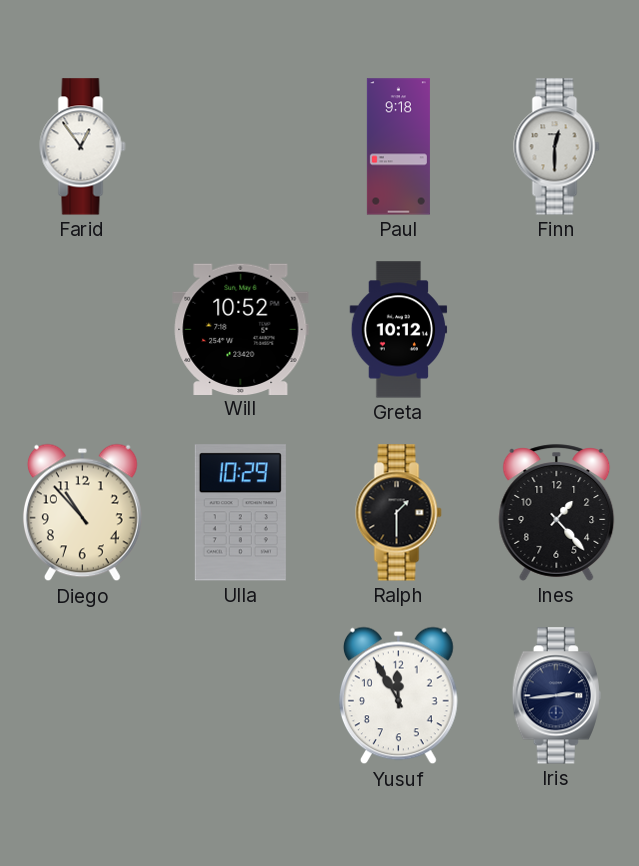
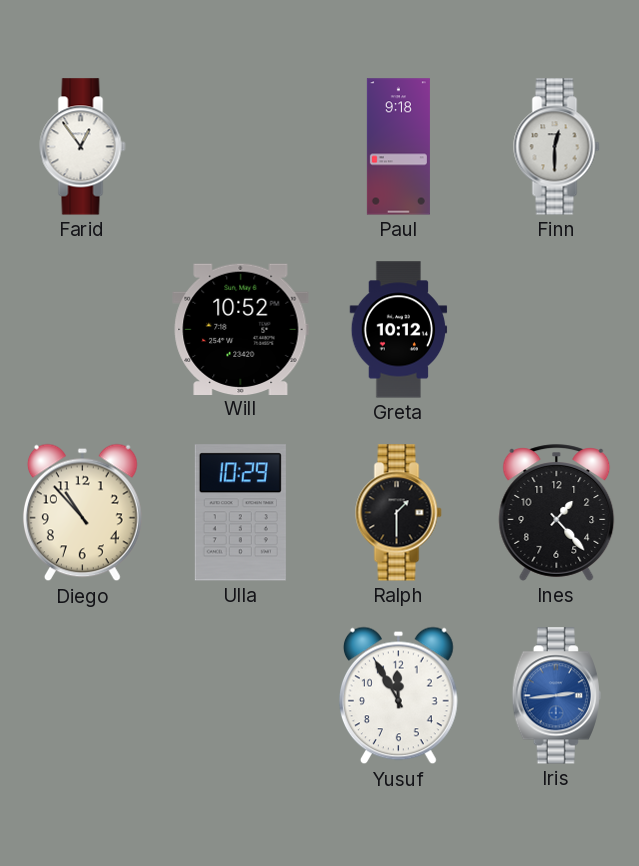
Iris dial: navy -> blue
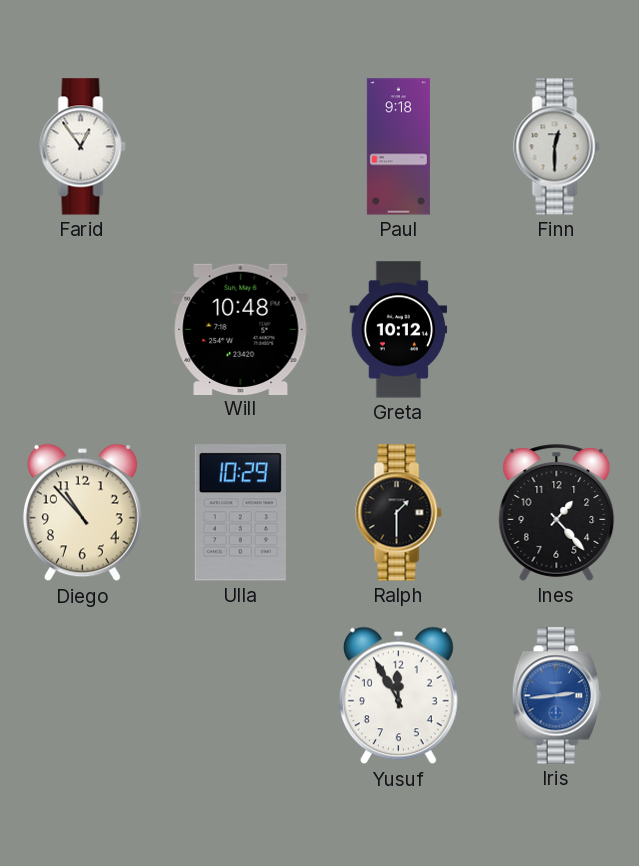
Will: 10:52 -> 10:48
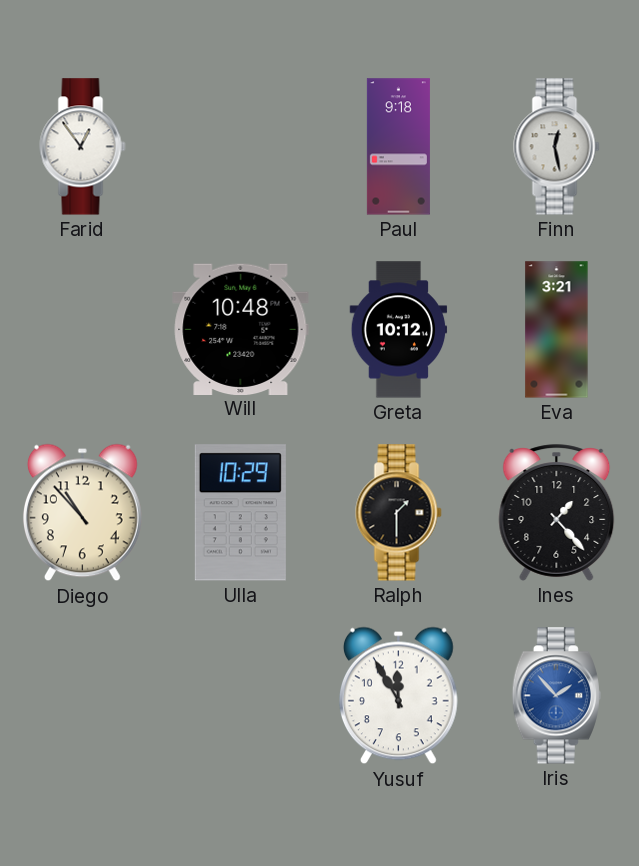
Finn: 12:30 -> 12:28
Eva: none -> 3:21
Iris: 2:44 -> 1:53
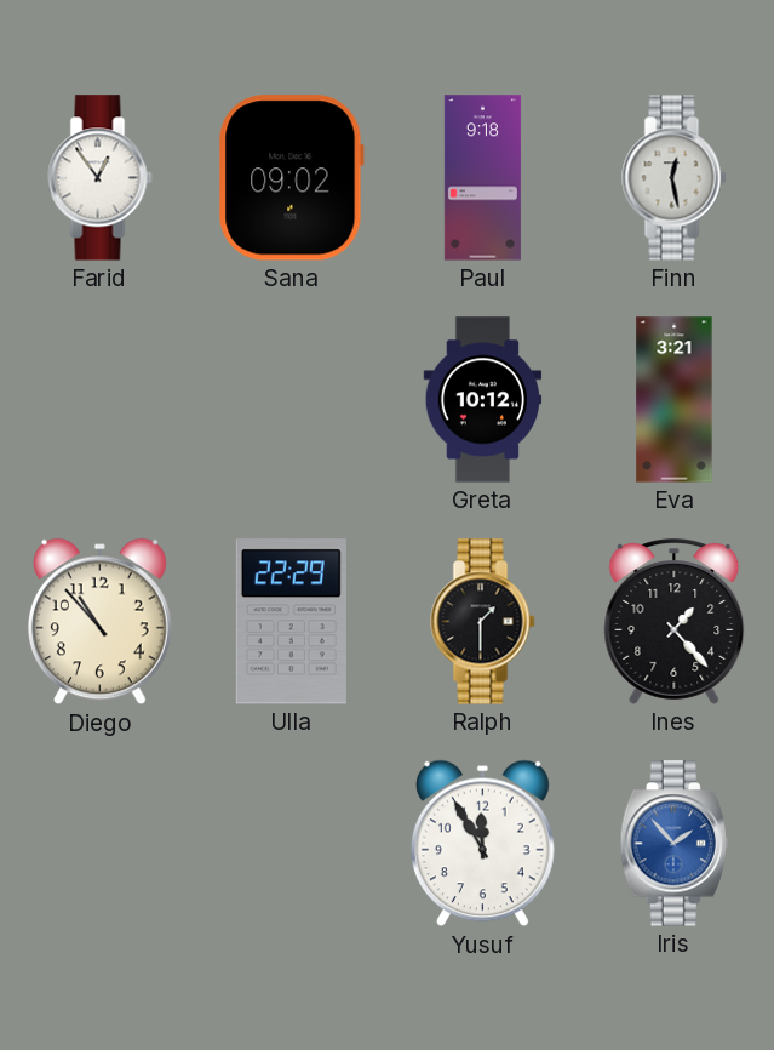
Sana: none -> 09:02
Will: 10:48 -> none
Ulla: 10:29 -> 22:29
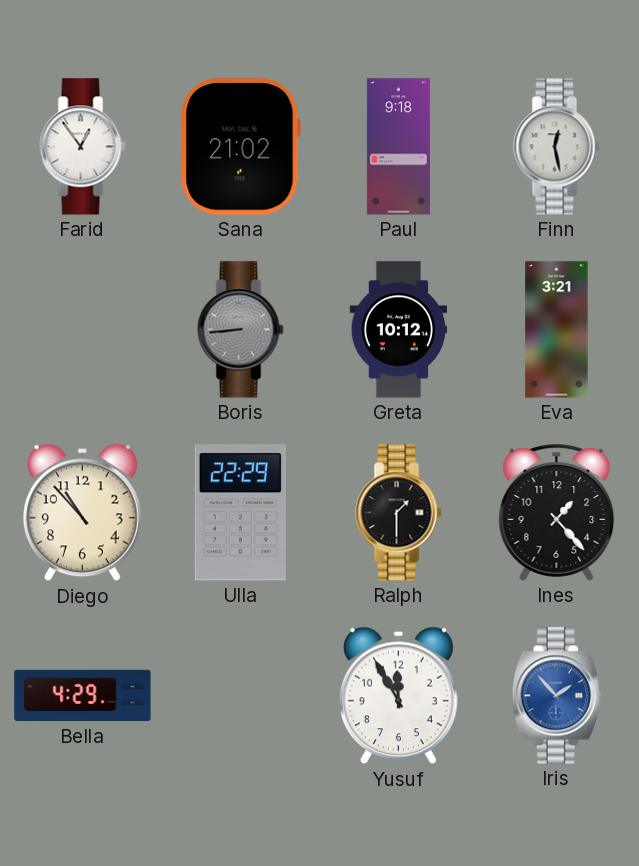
Sana: 09:02 -> 21:02
Boris: none -> 8:44
Bella: none -> 4:29
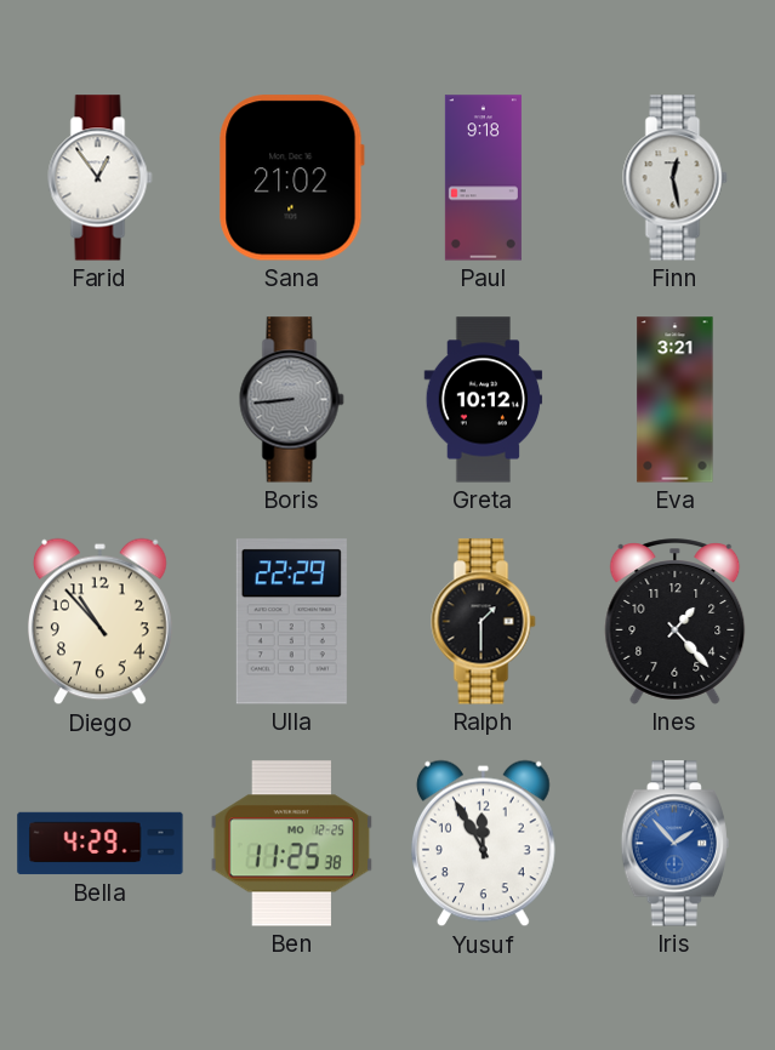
Ben: none -> 11:25
